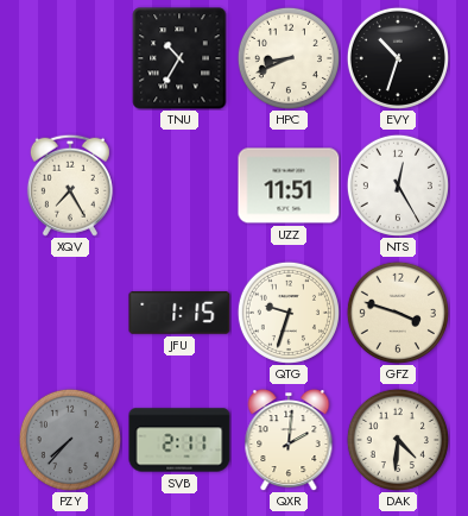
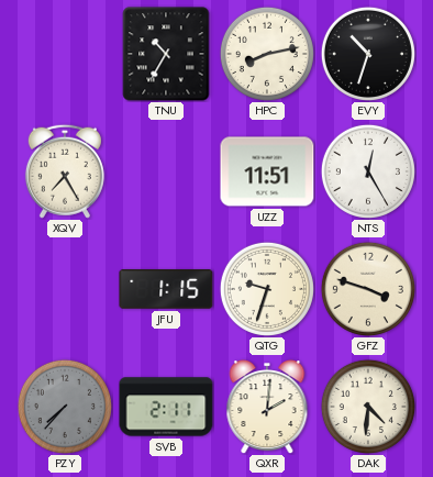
HPC: 8:41 -> 8:13
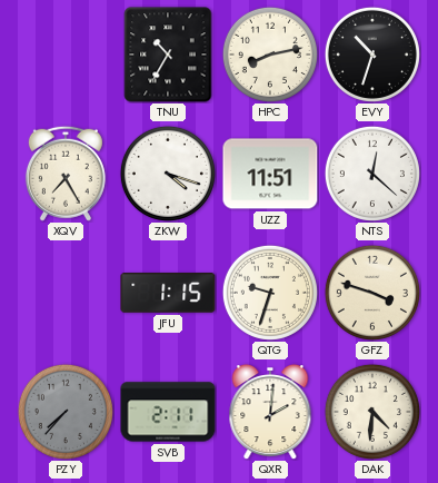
ZKW: none -> 4:18
NTS: 12:25 -> 12:22
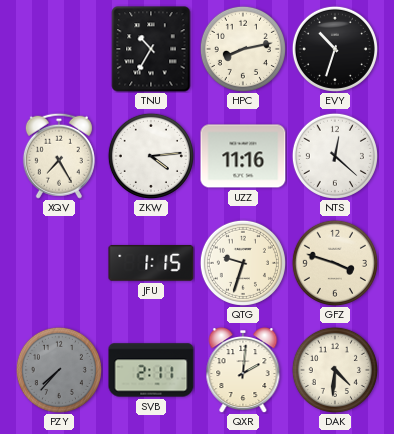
ZKW: 4:18 -> 4:14
UZZ: 11:51 -> 11:16
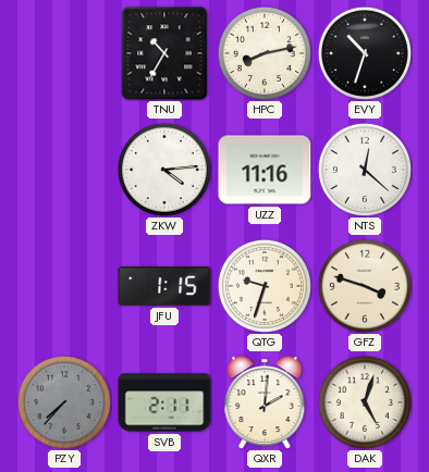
XQV: 7:25 -> none
DAK: 4:31 -> 5:03
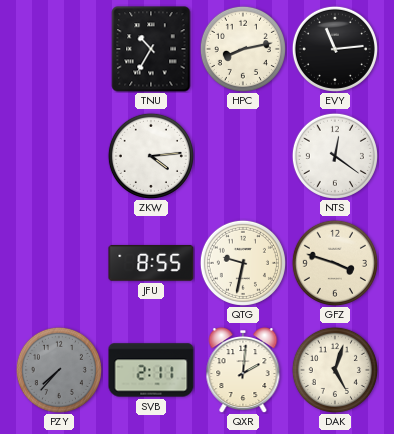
EVY: 10:33 -> 11:14
UZZ: 11:16 -> none
NTS: 12:22 -> 12:21
JFU: 1:15 -> 8:55
QTG: 9:33 -> 9:32
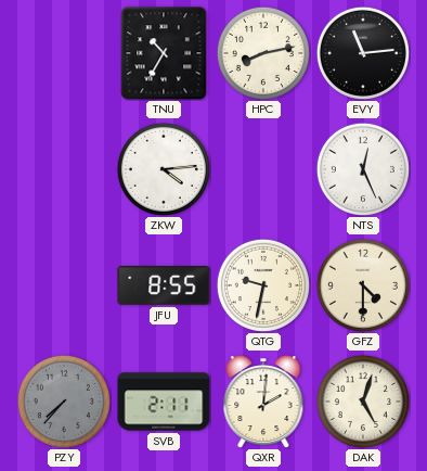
NTS: 12:21 -> 12:26
GFZ: 3:48 -> 4:30
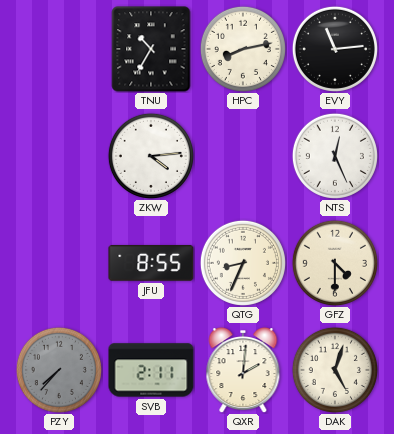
QTG: 9:32 -> 8:34
